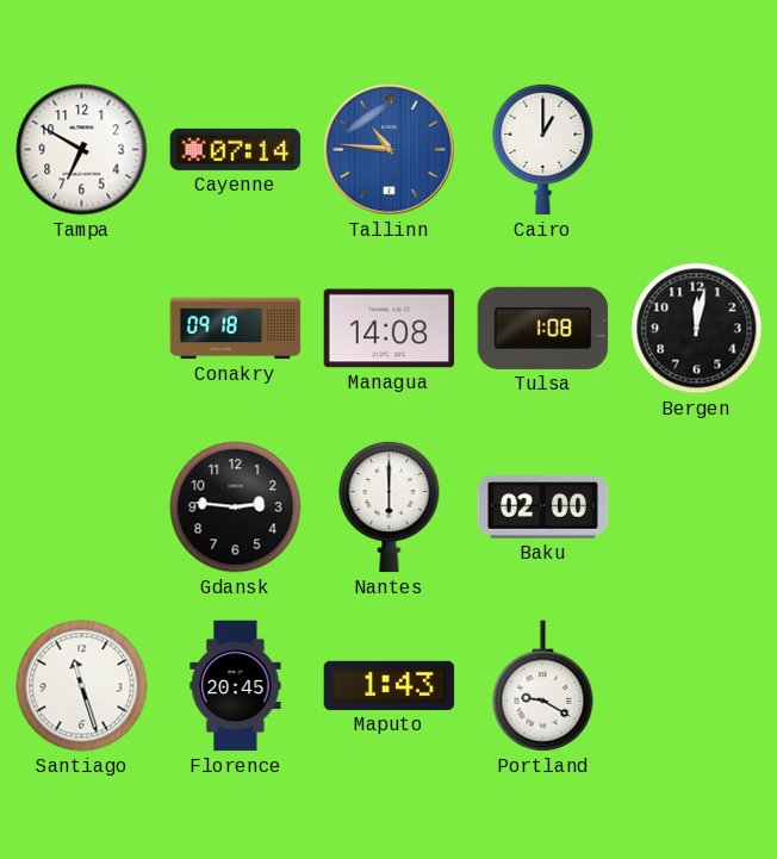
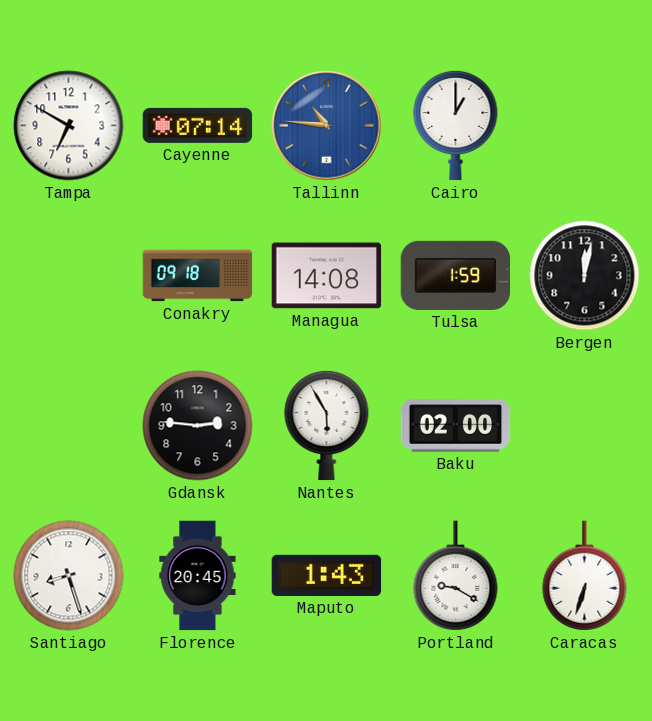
Tulsa: 1:08 -> 1:59
Nantes: 6:00 -> 5:55
Santiago: 11:27 -> 8:27
Caracas: none -> 6:33
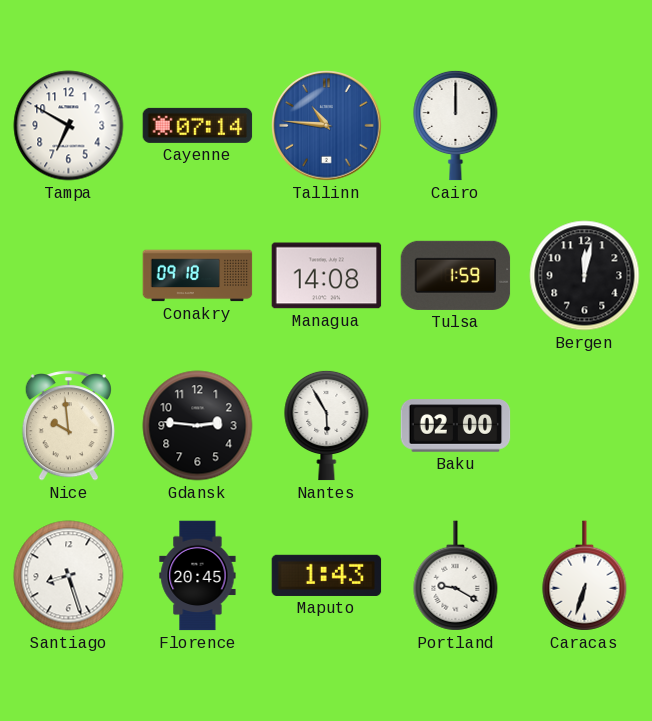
Cairo: 1:00 -> 12:00
Nice: none -> 9:59
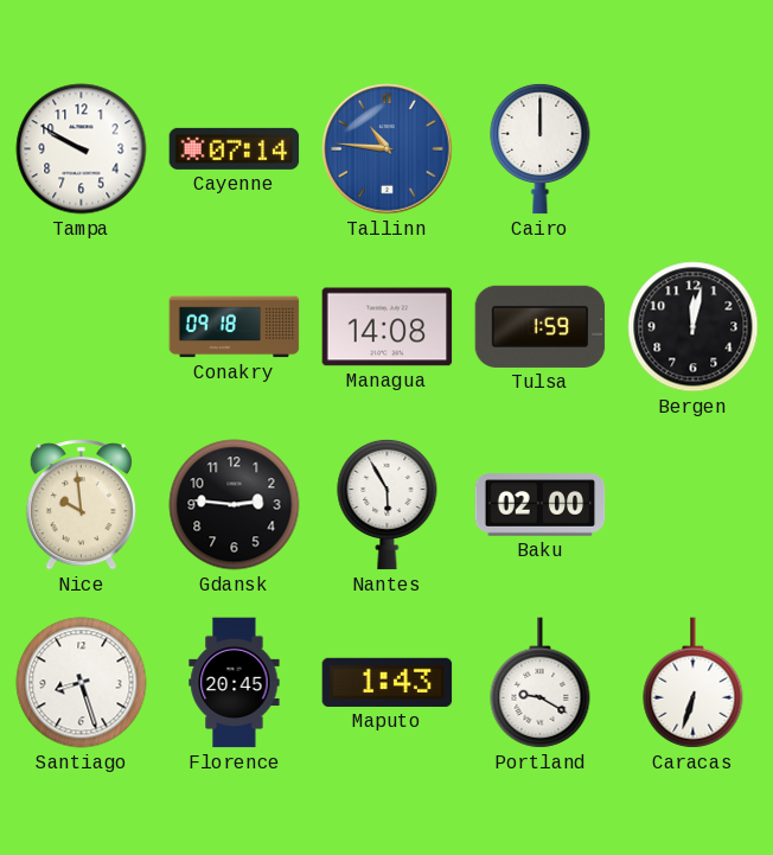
Tampa: 6:50 -> 9:50
